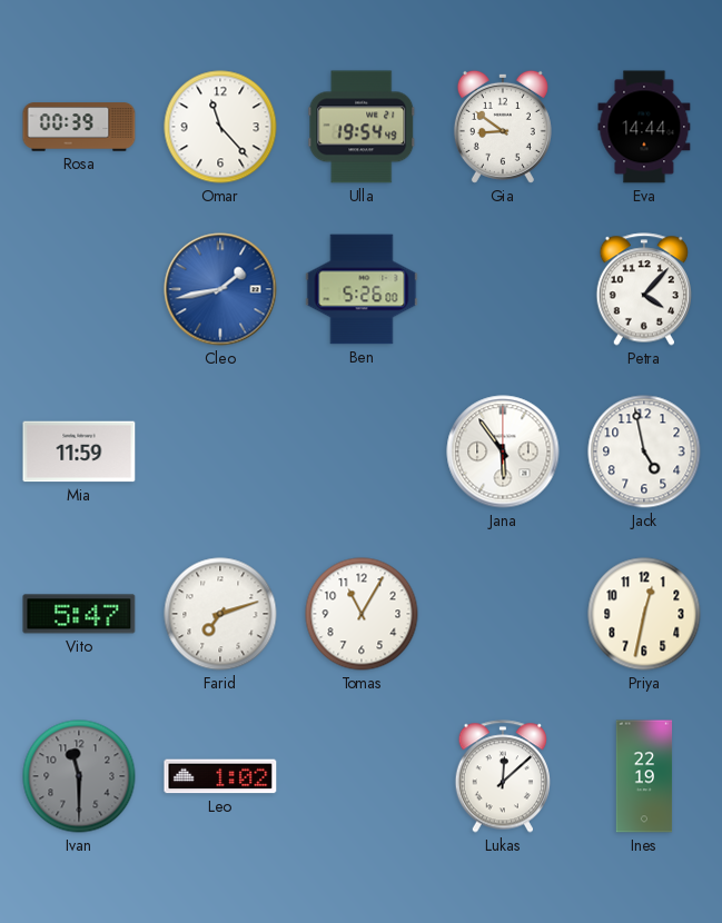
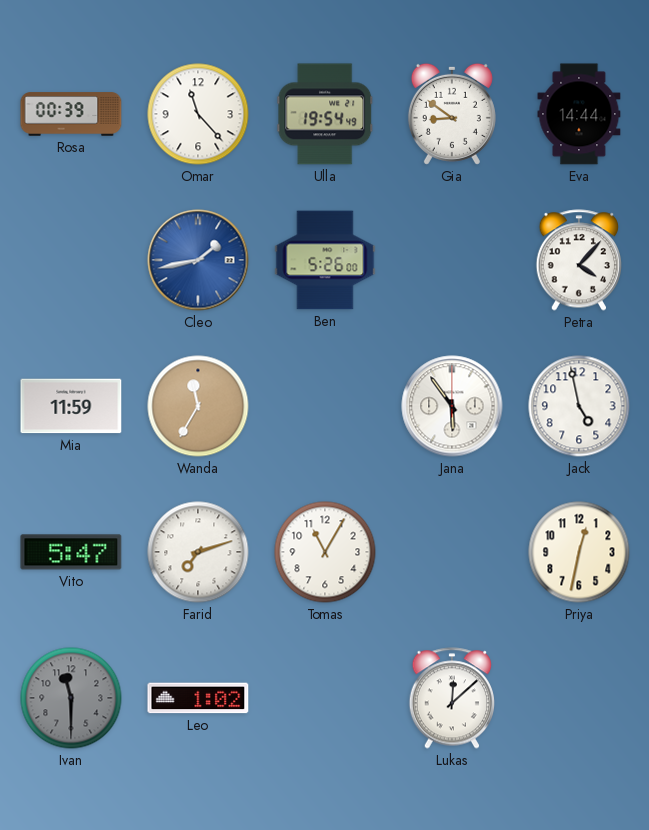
Wanda: none -> 11:35
Ines: 22:19 -> none
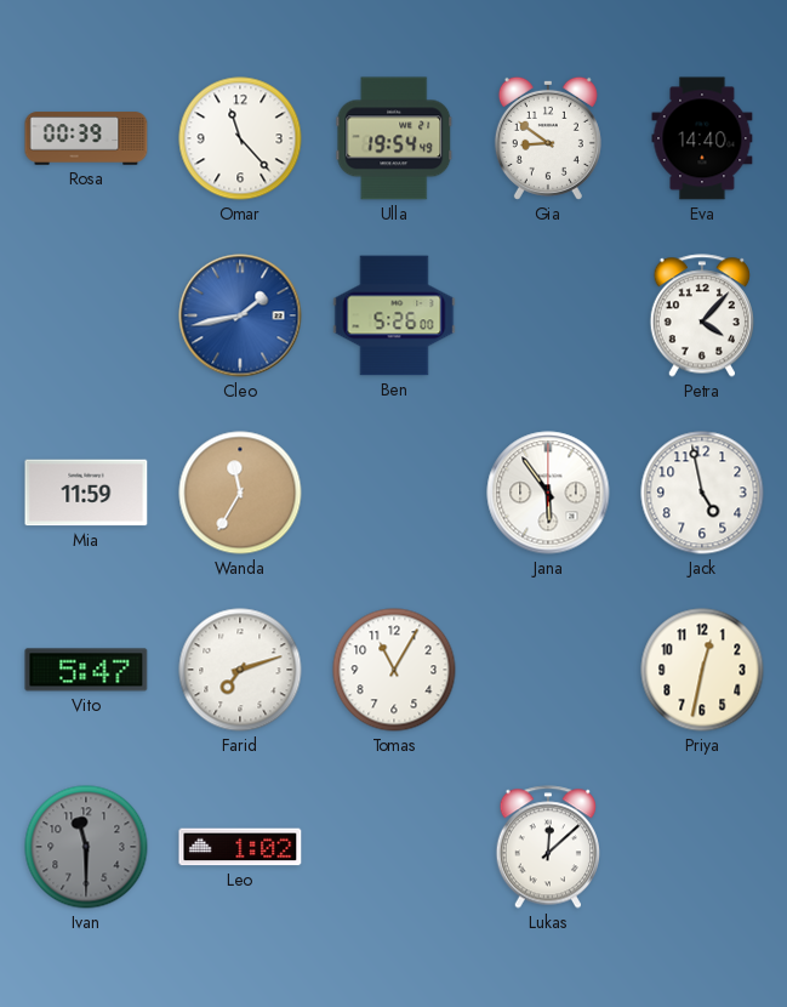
Eva: 14:44 -> 14:40
